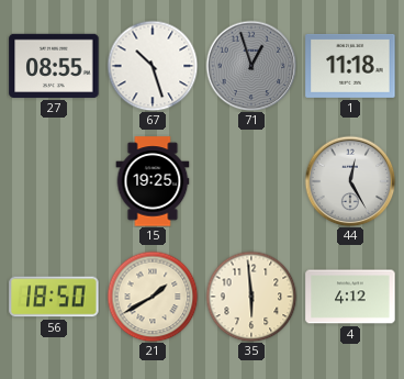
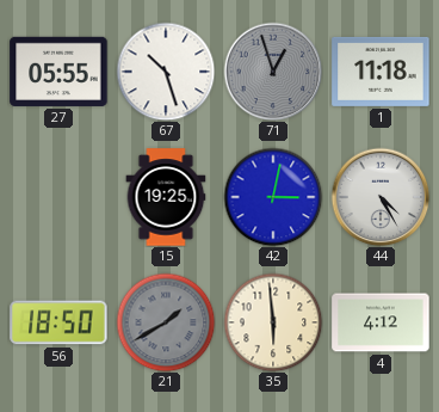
27: 08:55 -> 05:55
42: none -> 3:02
44: 12:25 -> 4:25
21 dial: cream -> grey
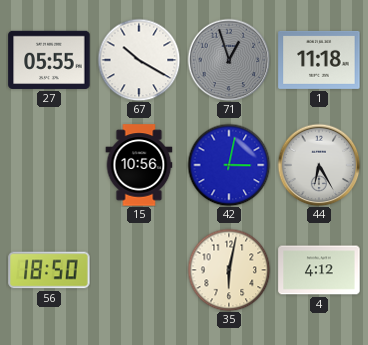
67: 10:27 -> 10:20
15: 19:25 -> 10:56
44: 4:25 -> 6:25
21: 1:40 -> none
35: 5:59 -> 6:02
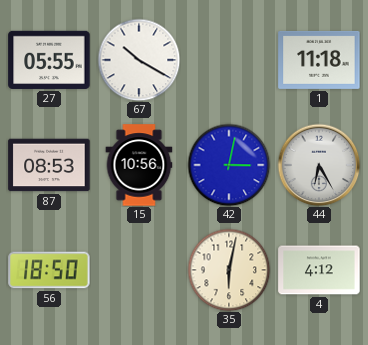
71: 12:57 -> none
87: none -> 08:53
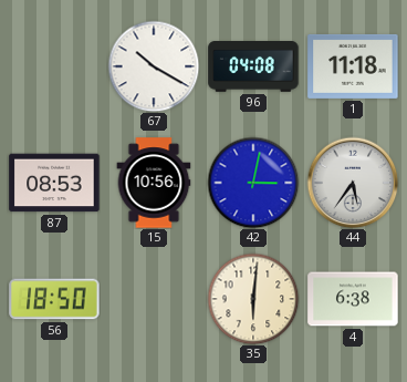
27: 05:55 -> none
96: none -> 04:08
44: 6:25 -> 5:36
35: 6:02 -> 6:01
4: 4:12 -> 6:38
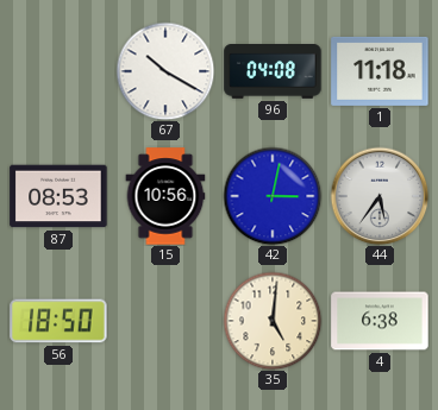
35: 6:01 -> 5:01
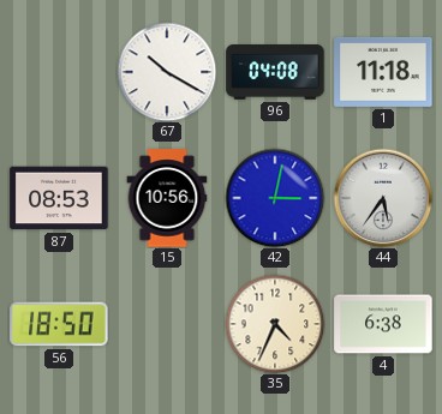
35: 5:01 -> 4:34
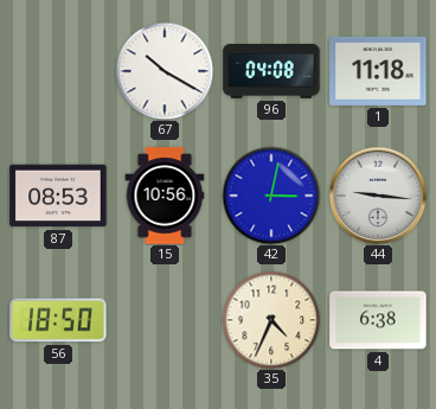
44: 5:36 -> 9:16
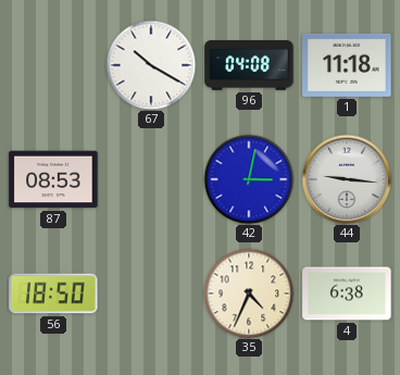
15: 10:56 -> none
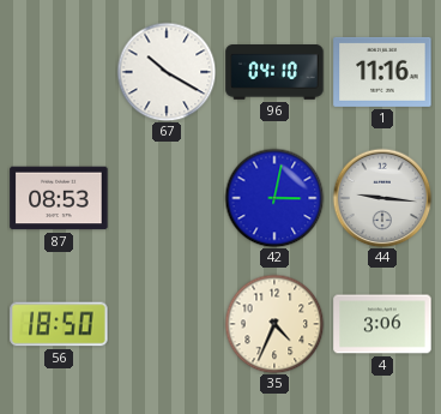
96: 04:08 -> 04:10
1: 11:18 -> 11:16
4: 6:38 -> 3:06
